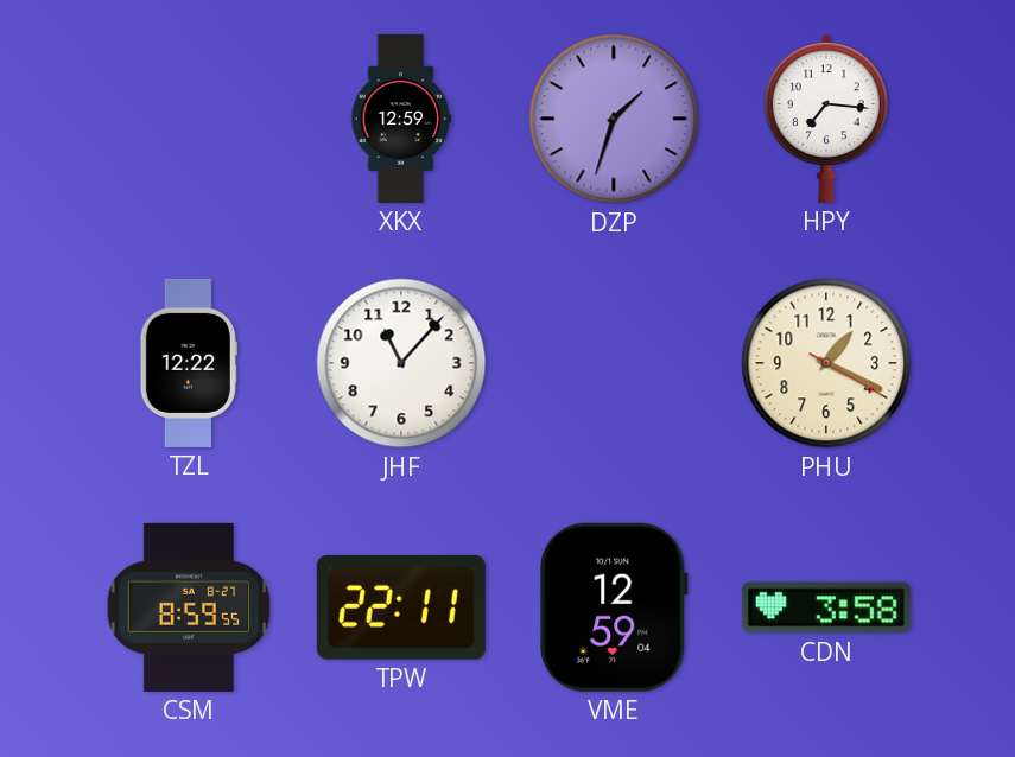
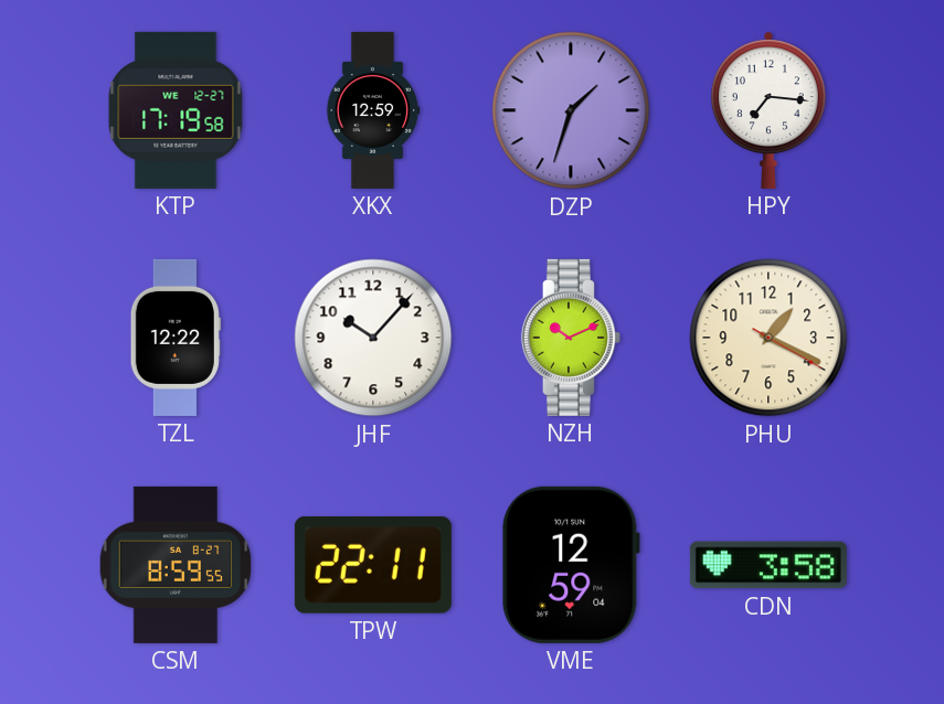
KTP: none -> 17:19
JHF: 11:07 -> 10:07
NZH: none -> 10:11
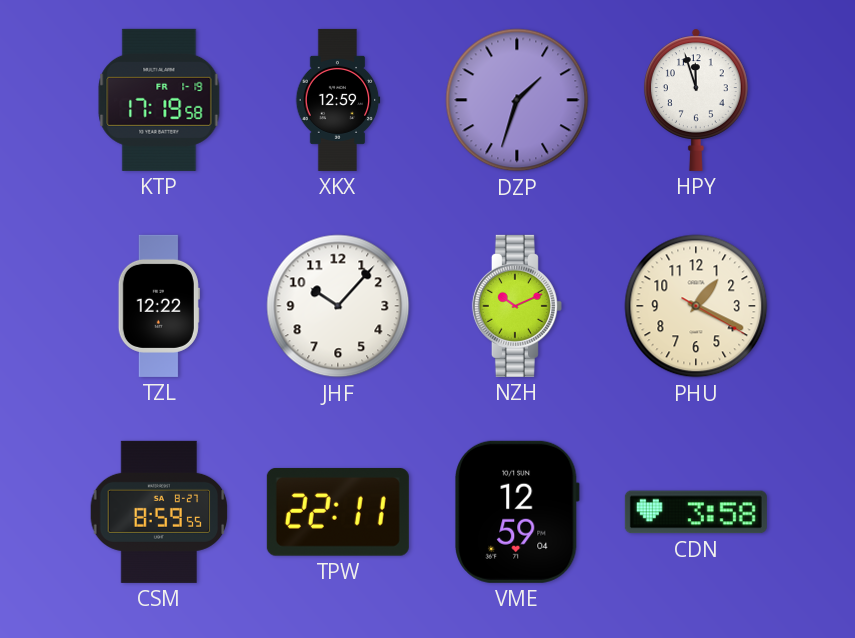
KTP date: WE 12-27 -> FR 1-19
HPY: 7:16 -> 11:57
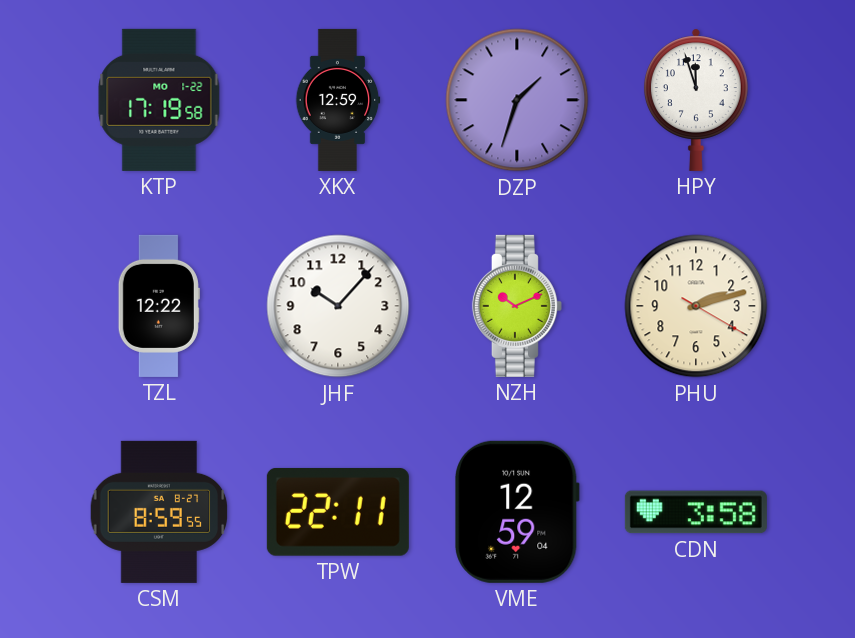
KTP date: FR 1-19 -> MO 1-22
PHU: 1:19 -> 2:12
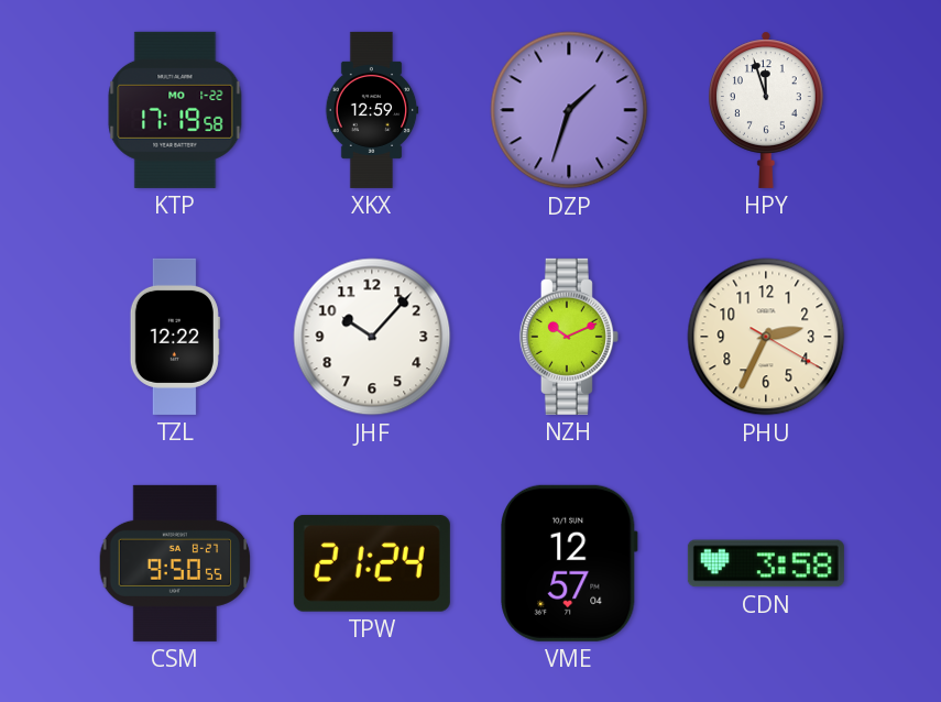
PHU: 2:12 -> 2:34
CSM: 8:59 -> 9:50
TPW: 22:11 -> 21:24
VME: 12:59 -> 12:57
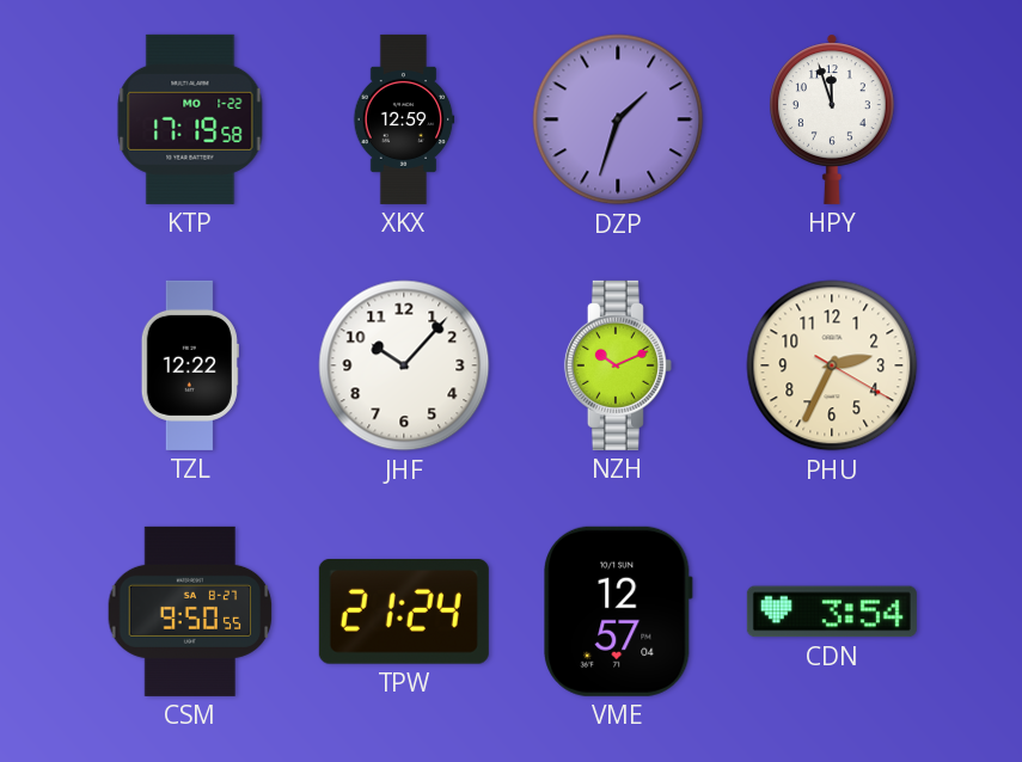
CDN: 3:58 -> 3:54
